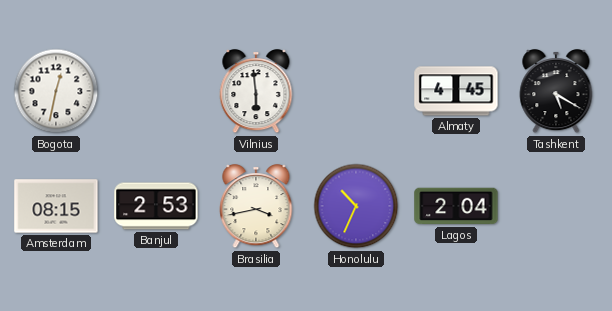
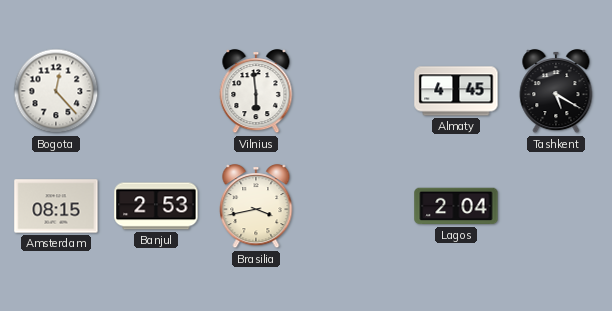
Bogota: 12:32 -> 12:23
Honolulu: 10:34 -> none
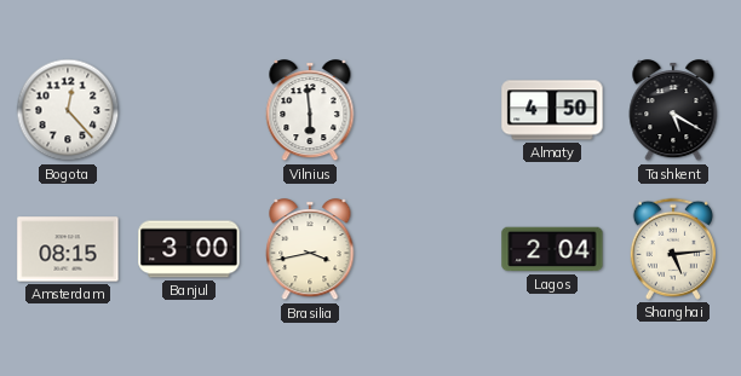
Almaty: 4:45 -> 4:50
Banjul: 2:53 -> 3:00
Shanghai: none -> 5:14
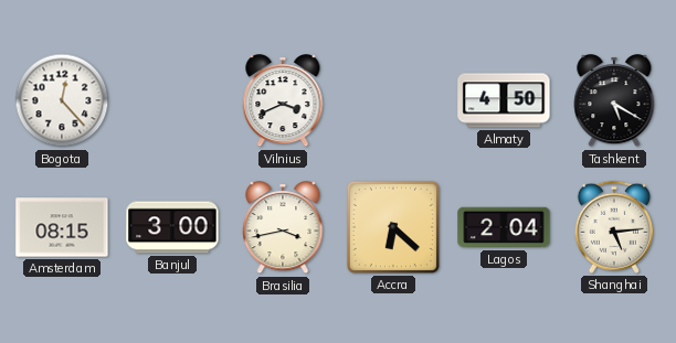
Vilnius: 5:59 -> 3:41
Accra: none -> 6:22
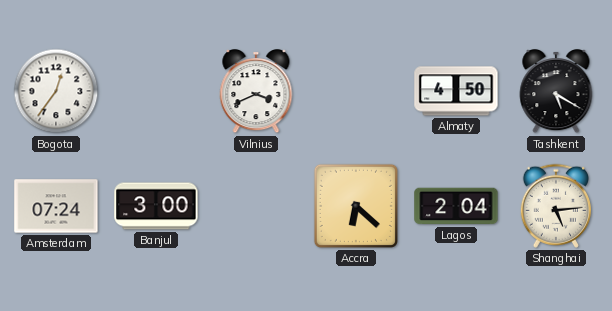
Bogota: 12:23 -> 12:36
Amsterdam: 08:15 -> 07:24
Brasilia: 3:43 -> none
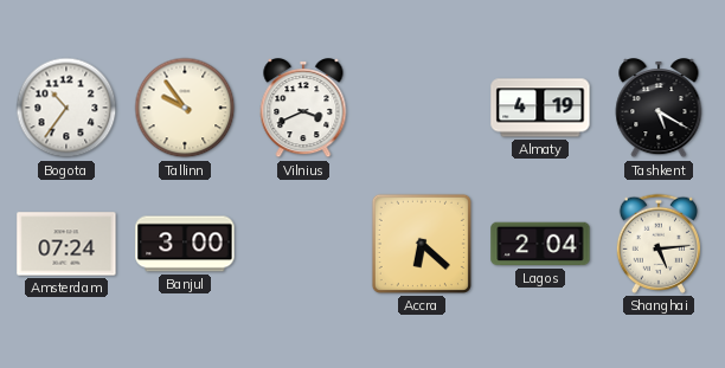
Bogota: 12:36 -> 10:36
Tallinn: none -> 9:54
Almaty: 4:50 -> 4:19
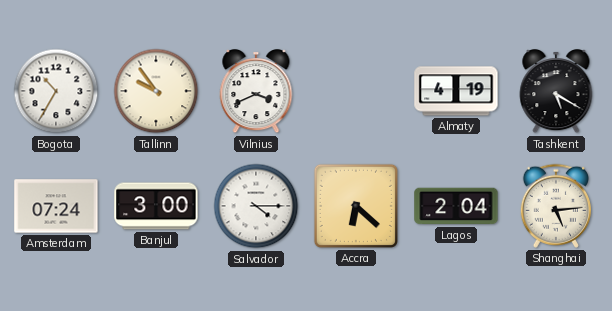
Bogota: 10:36 -> 10:35
Salvador: none -> 4:15
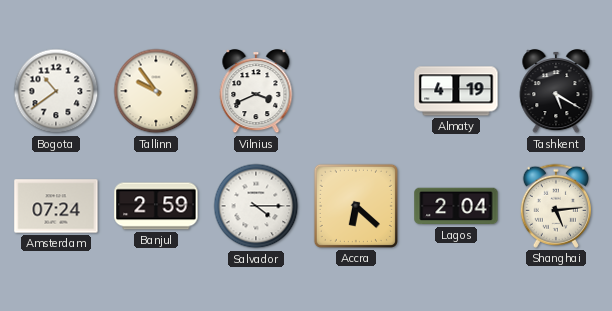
Bogota: 10:35 -> 10:39
Banjul: 3:00 -> 2:59
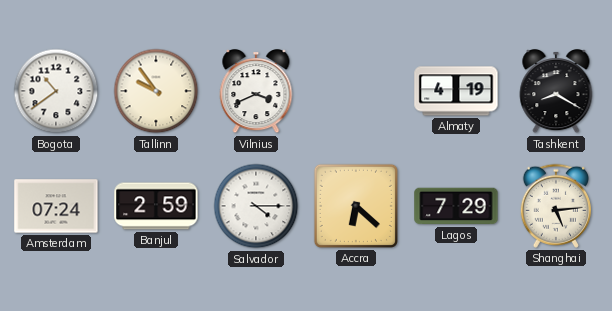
Tashkent: 5:20 -> 8:20
Lagos: 2:04 -> 7:29
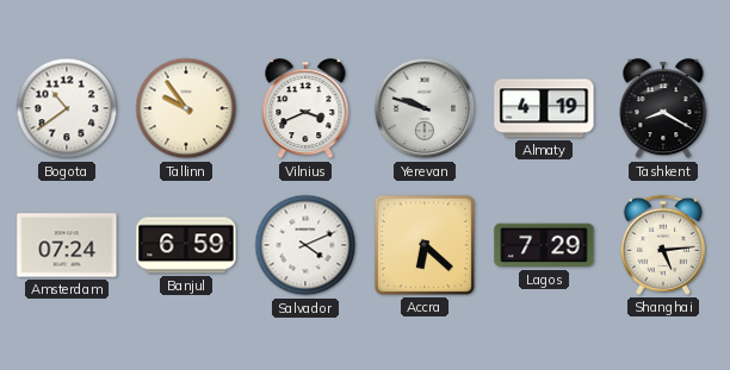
Yerevan: none -> 9:48
Banjul: 2:59 -> 6:59
Salvador: 4:15 -> 4:11
